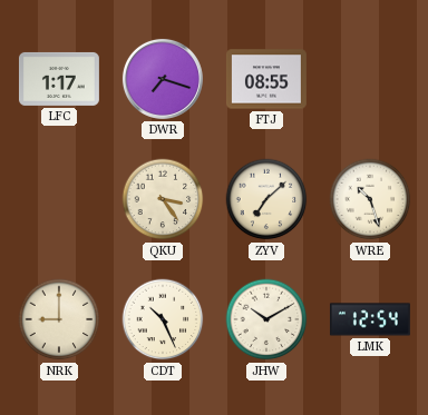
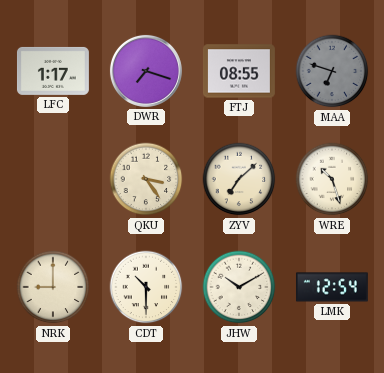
MAA: none -> 6:48
CDT: 10:26 -> 10:30
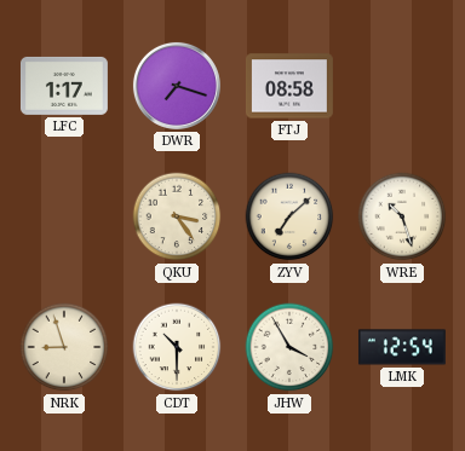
FTJ: 08:55 -> 08:58
MAA: 6:48 -> none
NRK: 9:00 -> 8:57
JHW: 10:10 -> 3:55
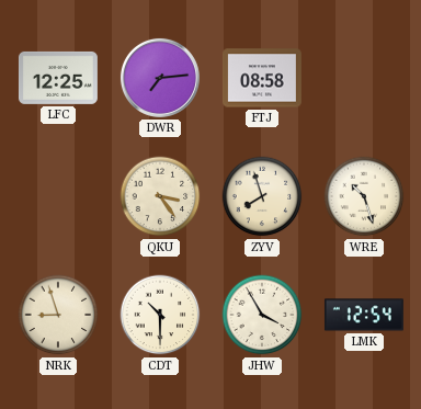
LFC: 1:17 -> 12:25
DWR: 7:18 -> 7:14
ZYV: 7:08 -> 7:57
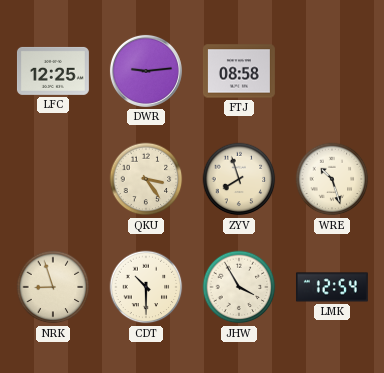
DWR: 7:14 -> 9:14
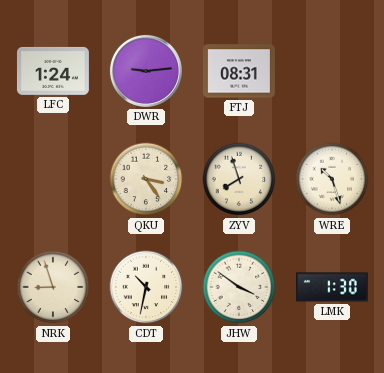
LFC: 12:25 -> 1:24
FTJ: 08:58 -> 08:31
CDT: 10:30 -> 10:32
JHW: 3:55 -> 3:51
LMK: 12:54 -> 1:30
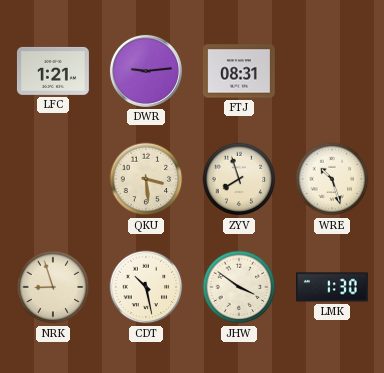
LFC: 1:24 -> 1:21
QKU: 3:24 -> 3:29
CDT: 10:32 -> 10:28
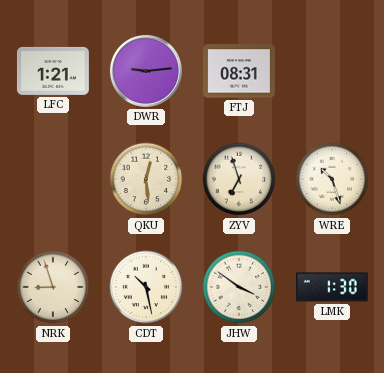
QKU: 3:29 -> 12:29
ZYV: 7:57 -> 6:57
